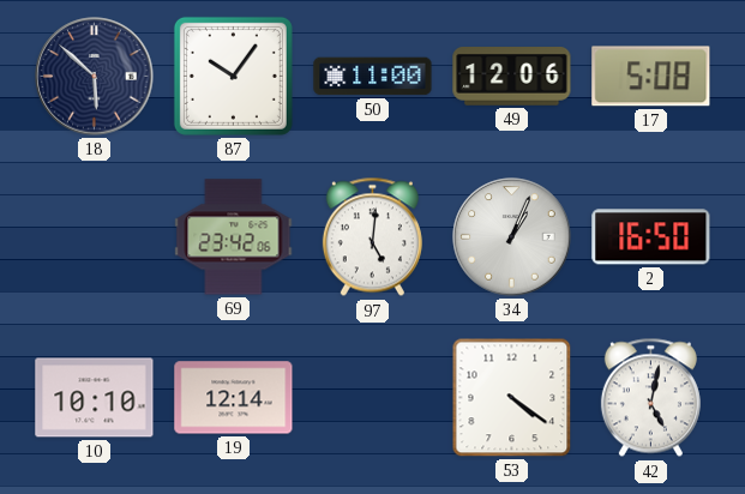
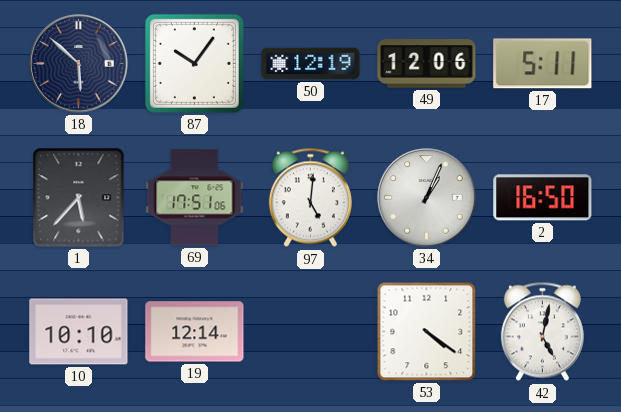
50: 11:00 -> 12:19
17: 5:08 -> 5:11
1: none -> 5:37
69: 23:42 -> 17:51
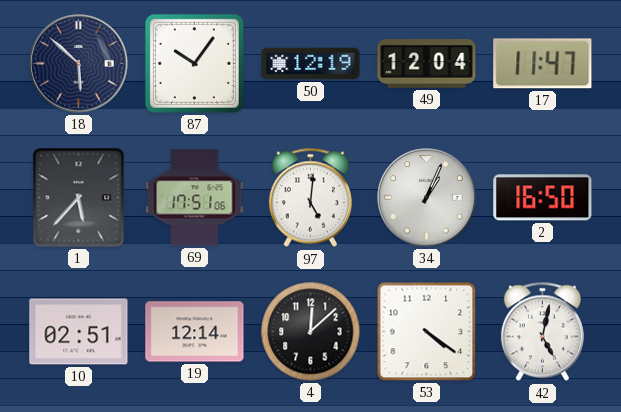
49: 12:06 -> 12:04
17: 5:11 -> 11:47
10: 10:10 -> 02:51
4: none -> 12:08
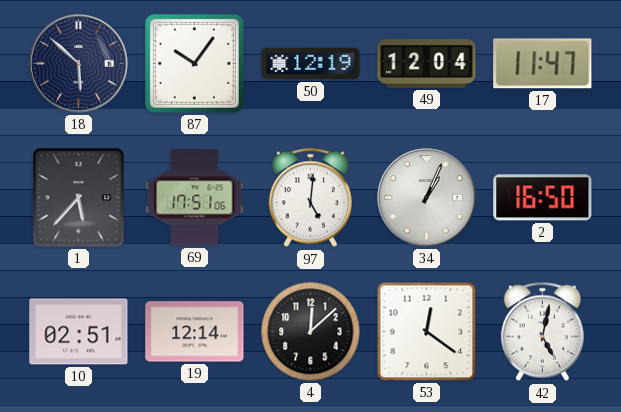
53: 4:21 -> 12:21
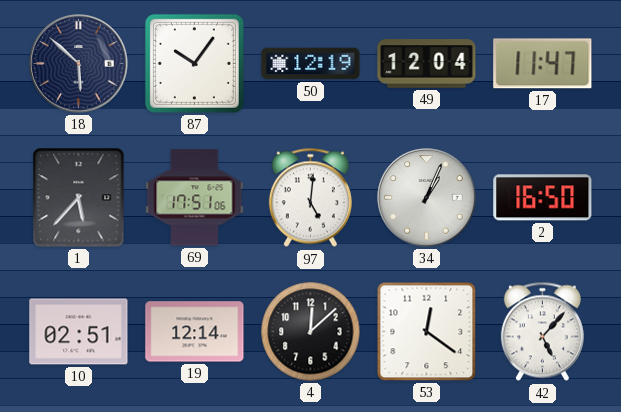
42: 5:02 -> 5:07
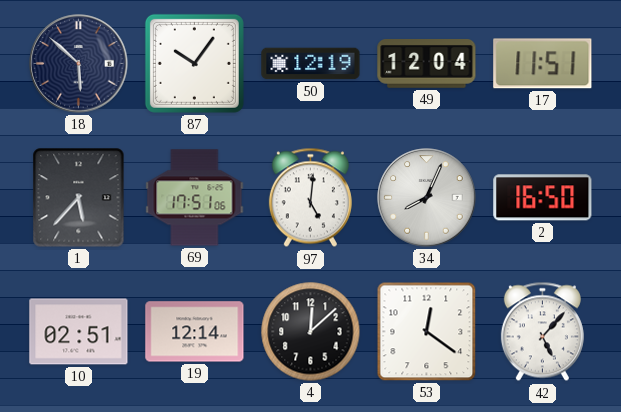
17: 11:47 -> 11:51
34: 1:04 -> 8:04
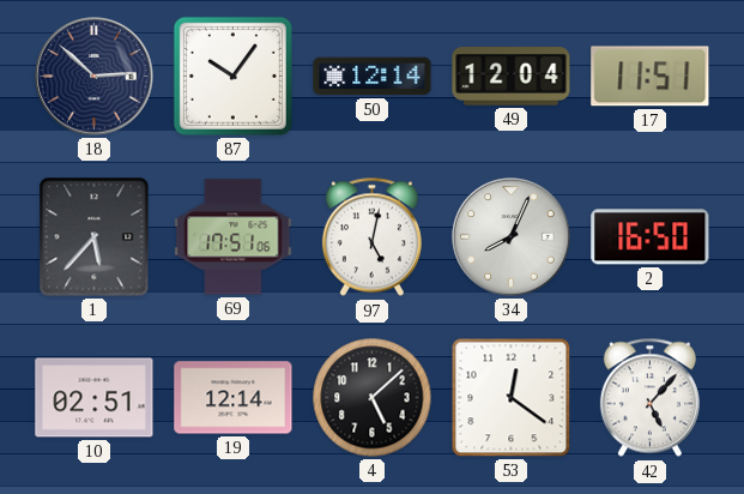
18: 5:52 -> 2:52
50: 12:19 -> 12:14
97: 5:01 -> 5:02
4: 12:08 -> 5:08
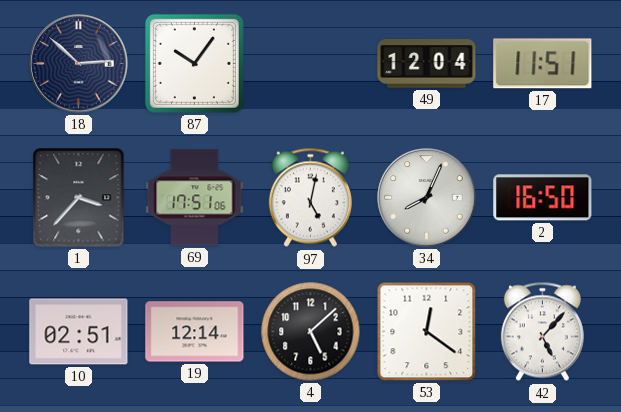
50: 12:14 -> none
1: 5:37 -> 3:37
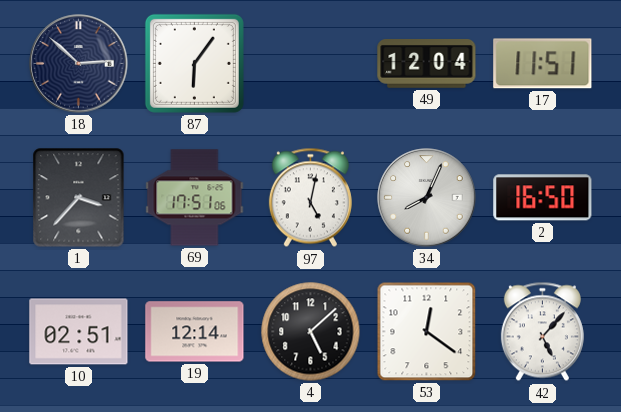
87: 10:06 -> 6:06
